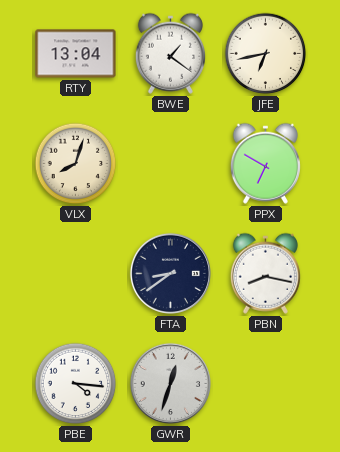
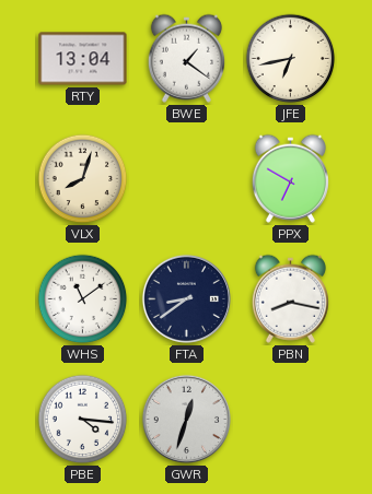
WHS: none -> 11:09
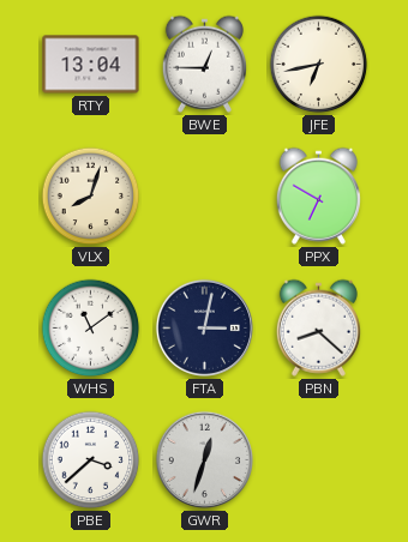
BWE: 1:21 -> 12:45
FTA: 8:39 -> 3:02
PBN: 8:17 -> 8:22
PBE: 4:16 -> 3:38
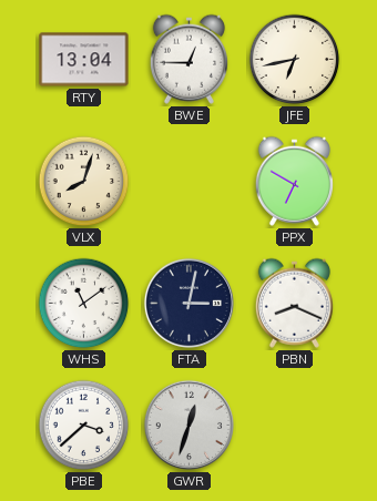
PBN: 8:22 -> 8:19
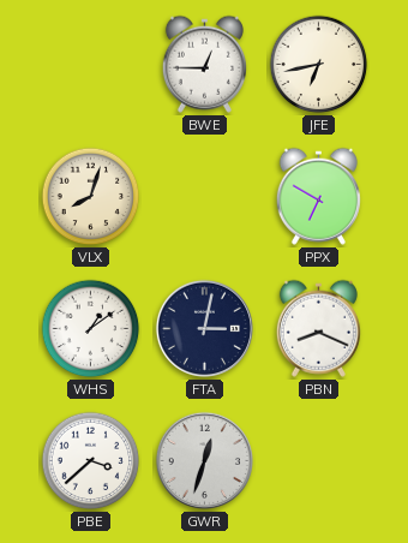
RTY: 13:04 -> none
WHS: 11:09 -> 1:09
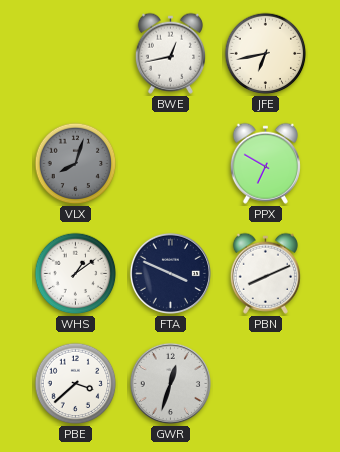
BWE: 12:45 -> 12:43
VLX dial: cream -> grey
FTA: 3:02 -> 3:49
PBN: 8:19 -> 8:11
